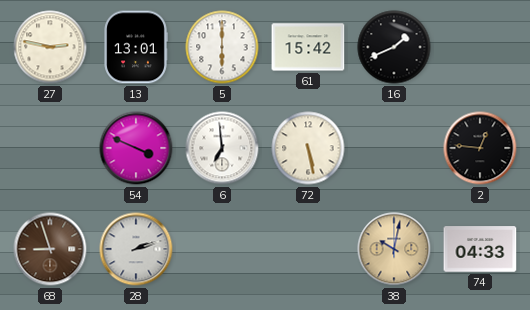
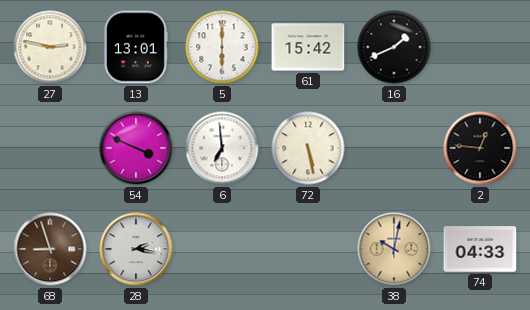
28: 2:12 -> 2:17
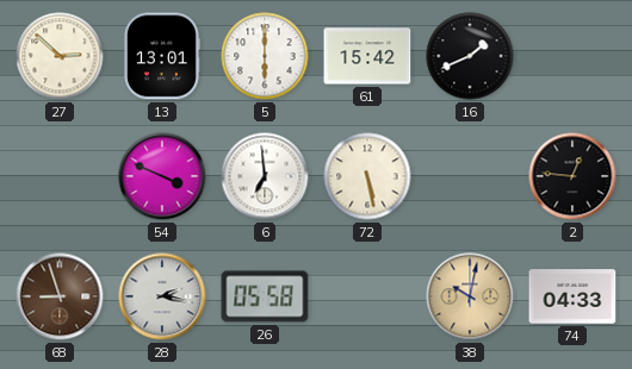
27: 2:47 -> 2:52
26: none -> 05:58
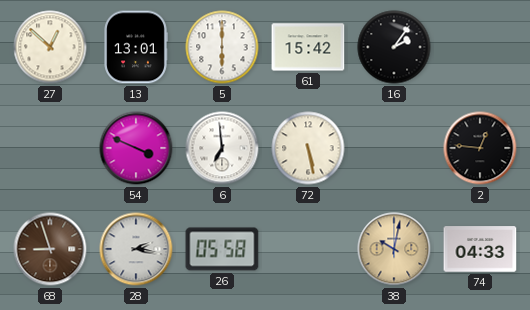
27: 2:52 -> 12:52
16: 1:41 -> 2:06
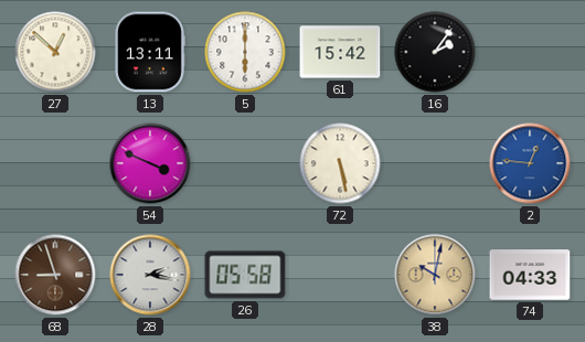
13: 13:01 -> 13:11
6: 6:59 -> none
2 dial: black -> blue
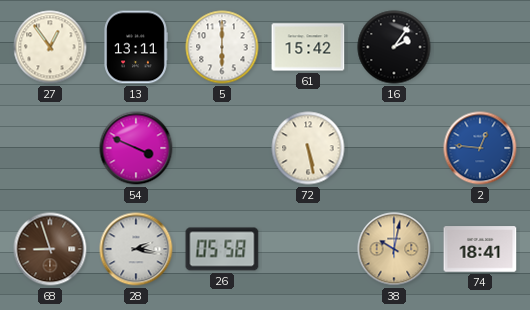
27: 12:52 -> 12:54
74: 04:33 -> 18:41
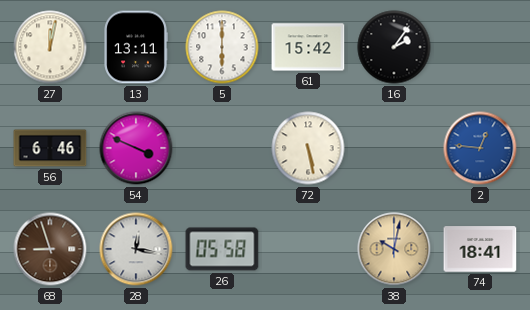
27: 12:54 -> 12:02
56: none -> 6:46
28: 2:17 -> 12:17
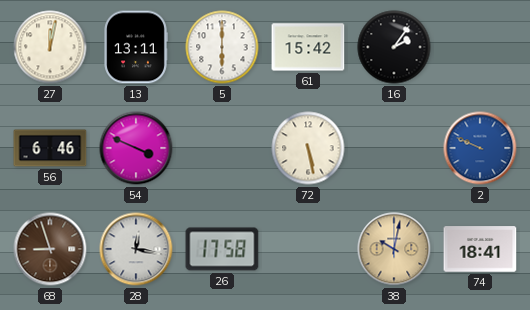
2: 12:46 -> 9:49
26: 05:58 -> 17:58
